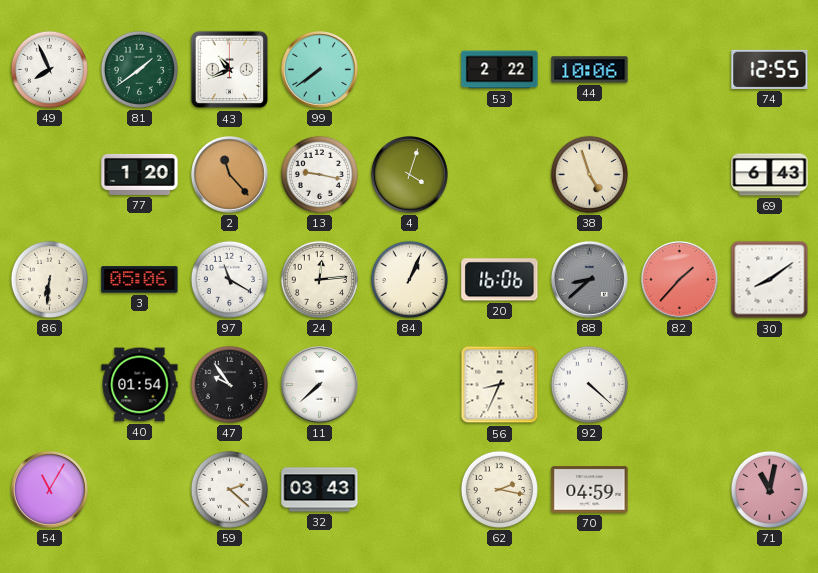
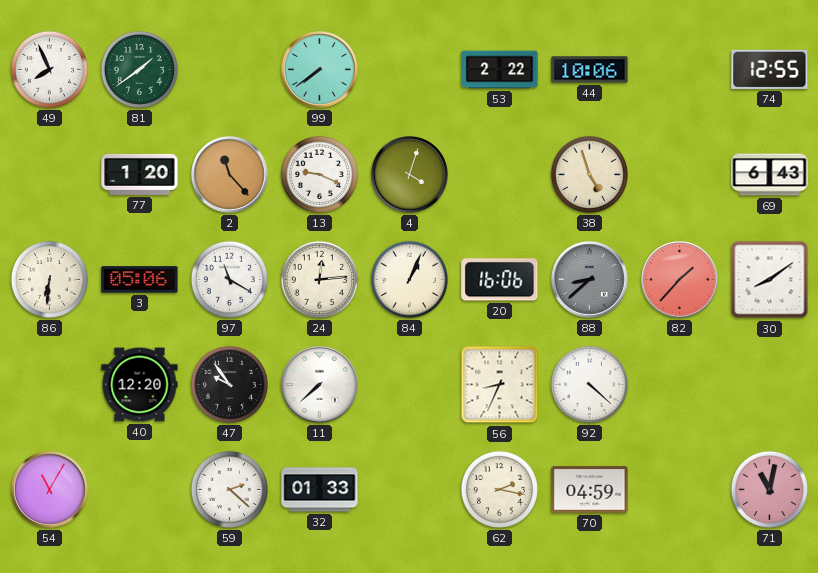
43: 10:41 -> none
13: 9:17 -> 9:19
40: 01:54 -> 12:20
32: 03:43 -> 01:33
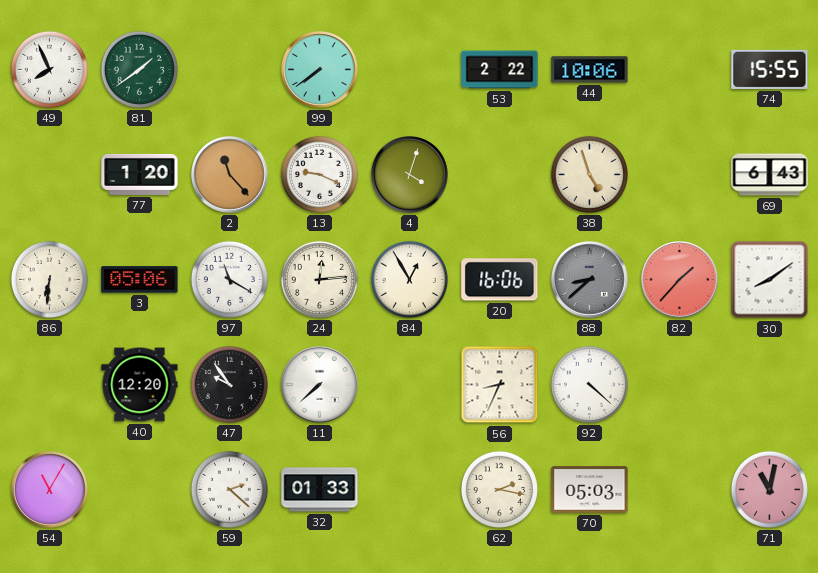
74: 12:55 -> 15:55
84: 1:04 -> 12:55
70: 04:59 -> 05:03
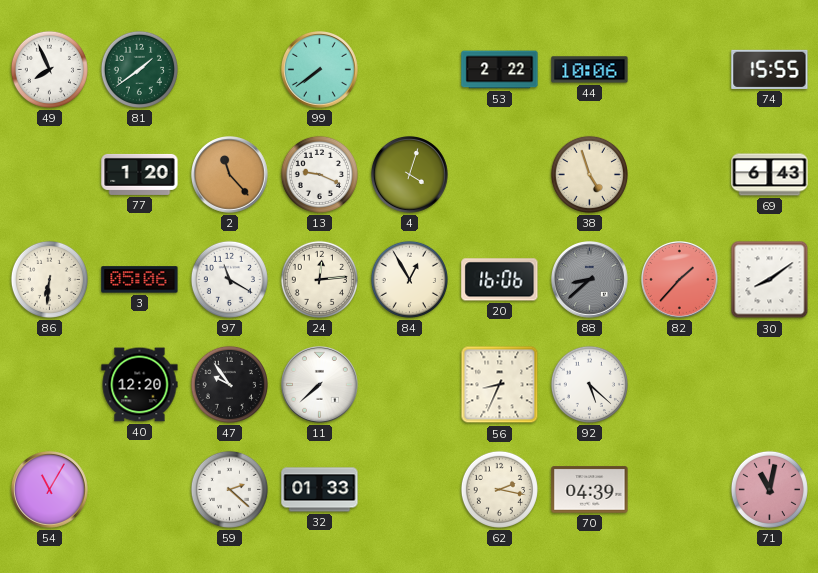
92: 4:22 -> 5:22
70: 05:03 -> 04:39
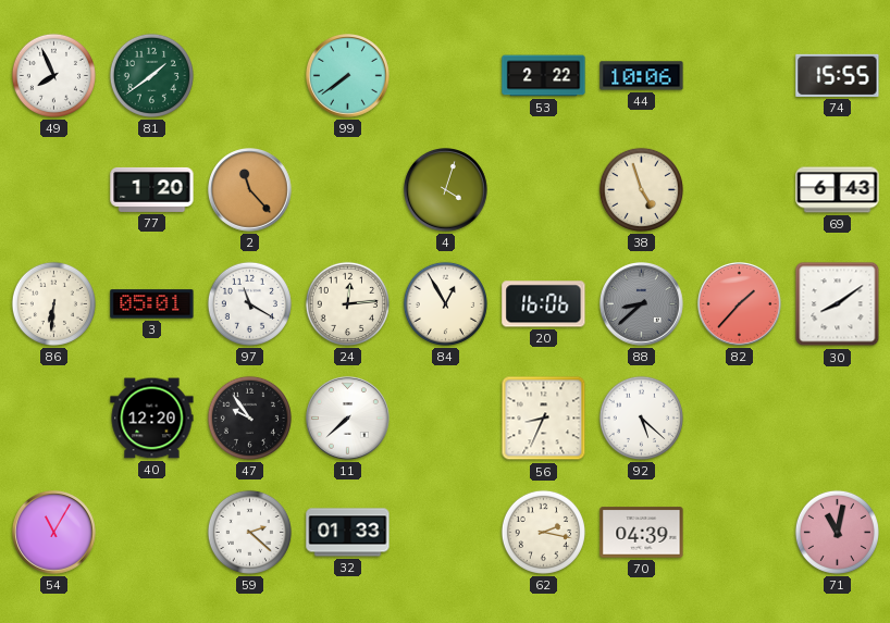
13: 9:19 -> none
3: 05:06 -> 05:01
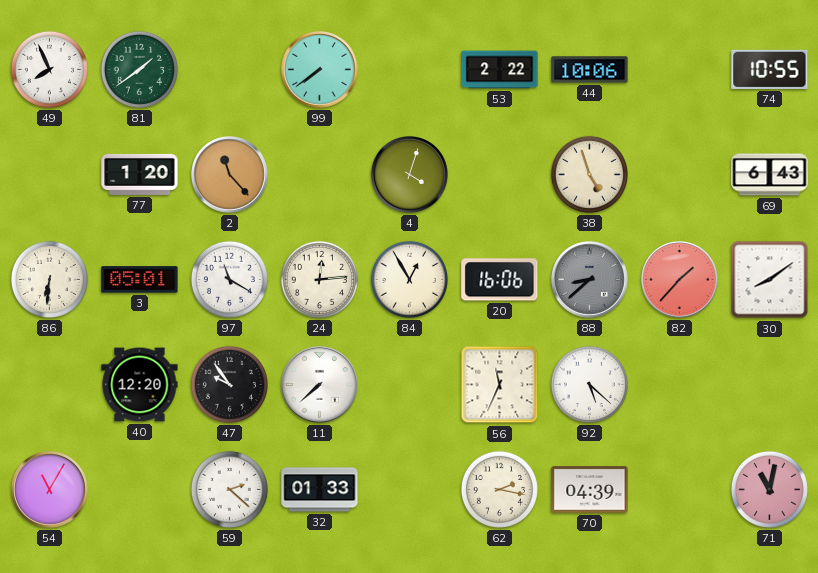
74: 15:55 -> 10:55
56: 8:34 -> 11:34
